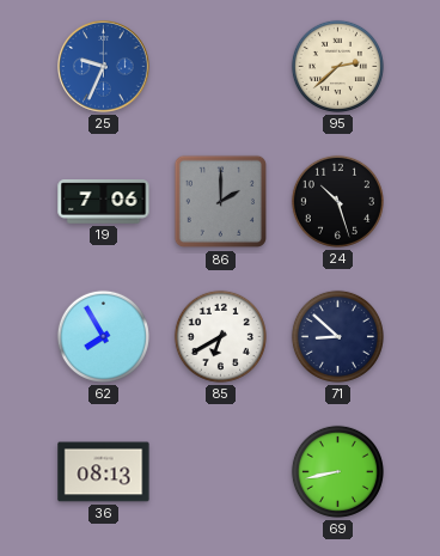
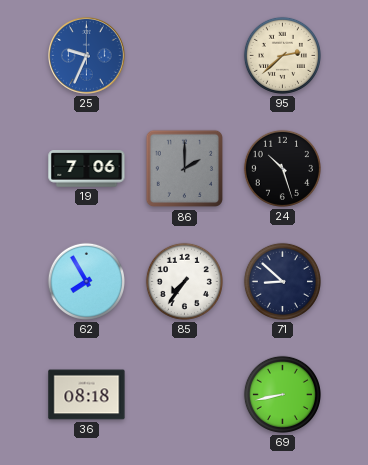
85: 6:40 -> 7:36
36: 08:13 -> 08:18
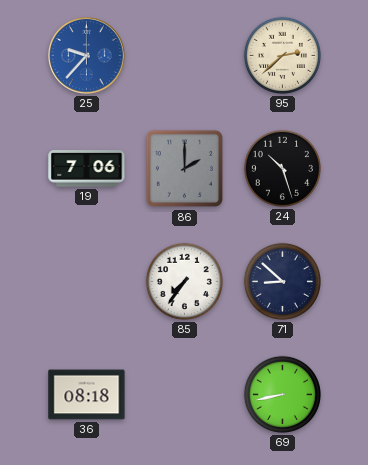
25: 9:34 -> 9:37
62: 7:55 -> none
